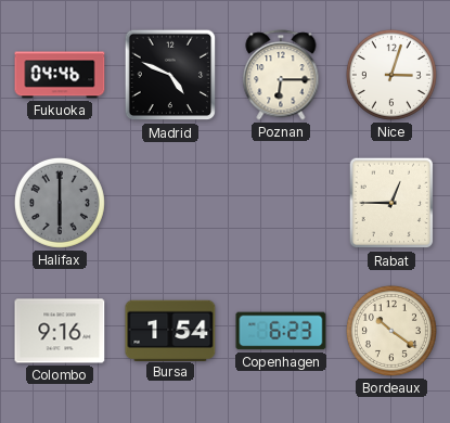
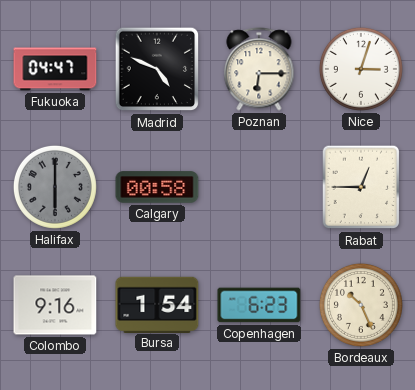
Fukuoka: 04:46 -> 04:47
Calgary: none -> 00:58
Bordeaux: 10:21 -> 10:26
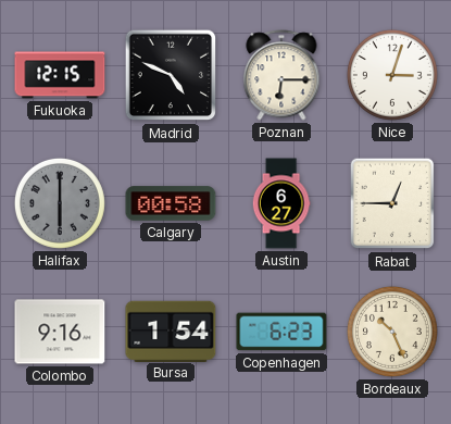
Fukuoka: 04:47 -> 12:15
Austin: none -> 6:27
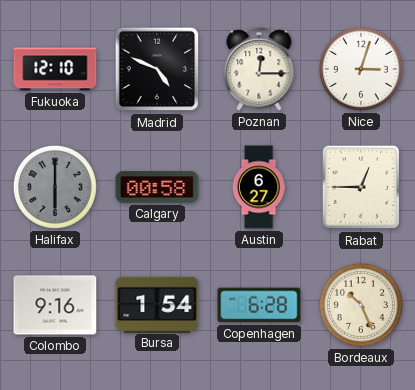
Fukuoka: 12:15 -> 12:10
Poznan: 6:15 -> 12:15
Copenhagen: 6:23 -> 6:28
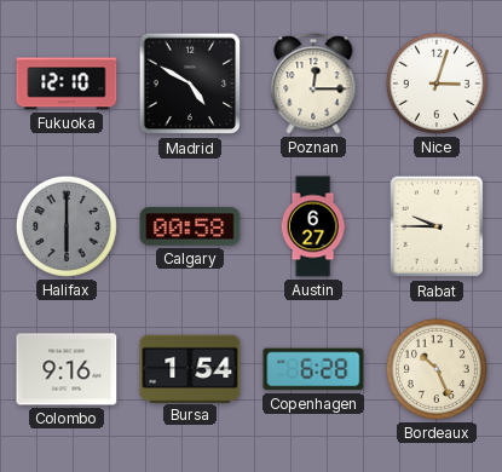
Madrid: 4:49 -> 4:50
Rabat: 12:45 -> 9:45
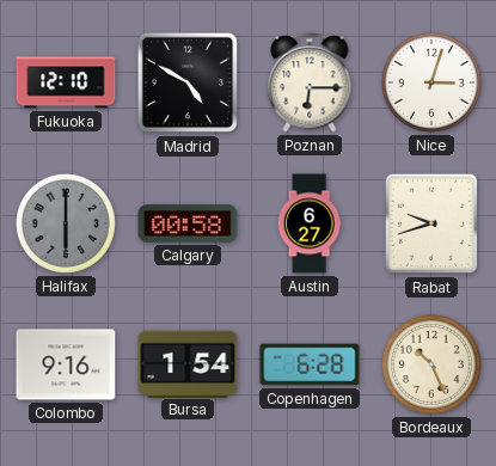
Poznan: 12:15 -> 6:15
Rabat: 9:45 -> 9:42
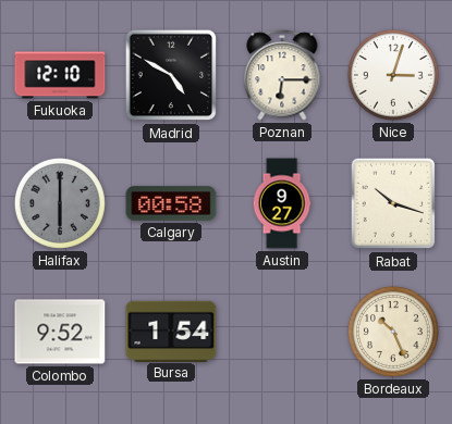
Austin: 6:27 -> 9:27
Rabat: 9:42 -> 10:18
Colombo: 9:16 -> 9:52
Copenhagen: 6:28 -> none
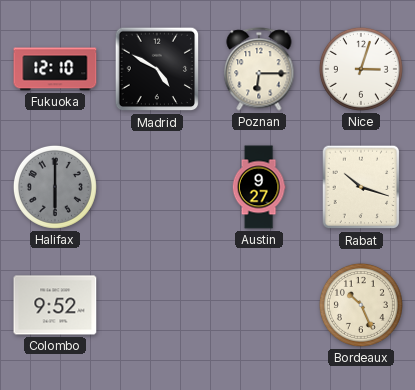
Calgary: 00:58 -> none
Bursa: 1:54 -> none
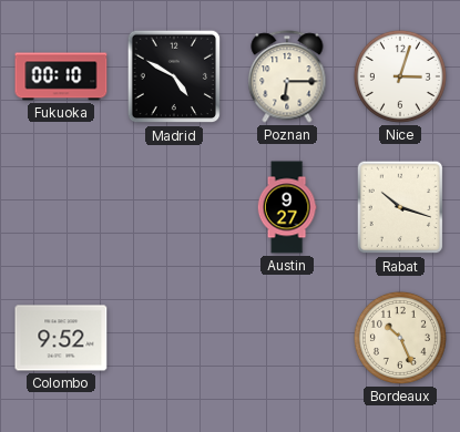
Fukuoka: 12:10 -> 00:10
Halifax: 6:00 -> none
